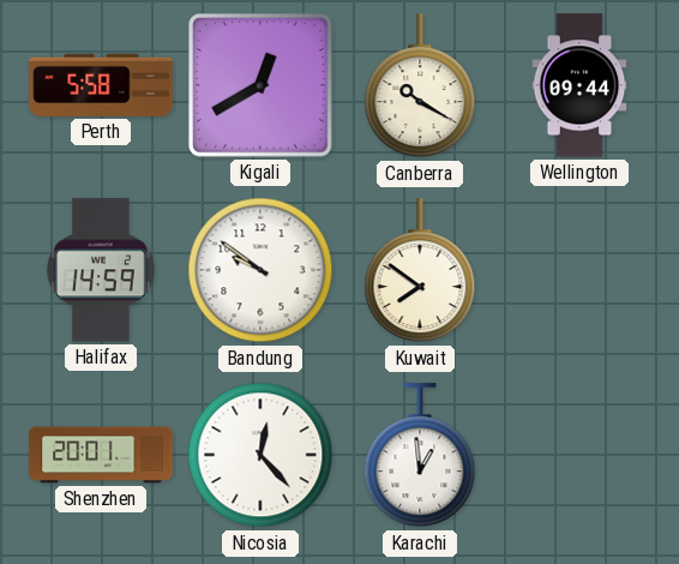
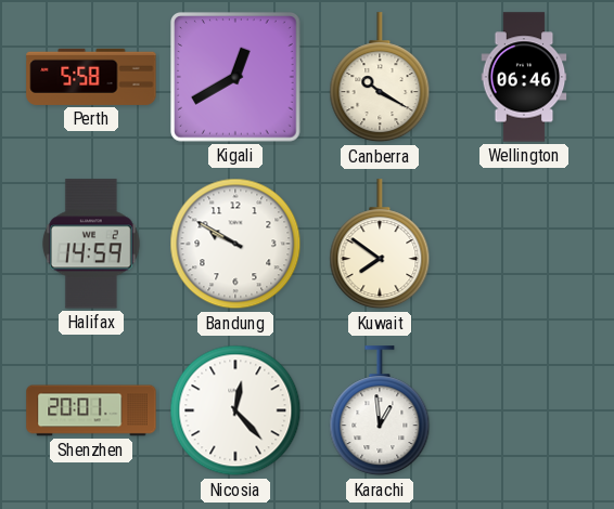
Wellington: 09:44 -> 06:46
Bandung: 9:51 -> 9:50
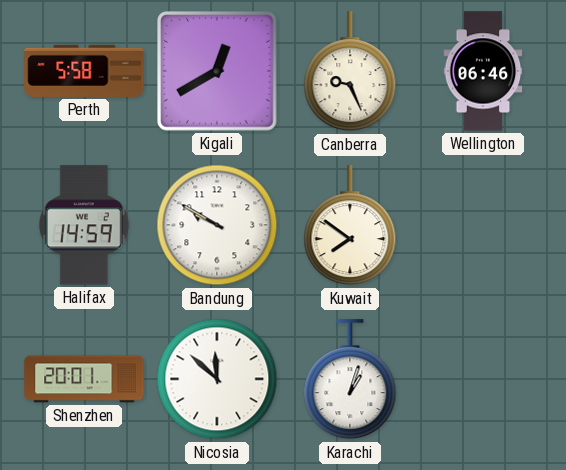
Canberra: 10:20 -> 9:26
Nicosia: 12:23 -> 11:52
Karachi: 12:59 -> 1:03
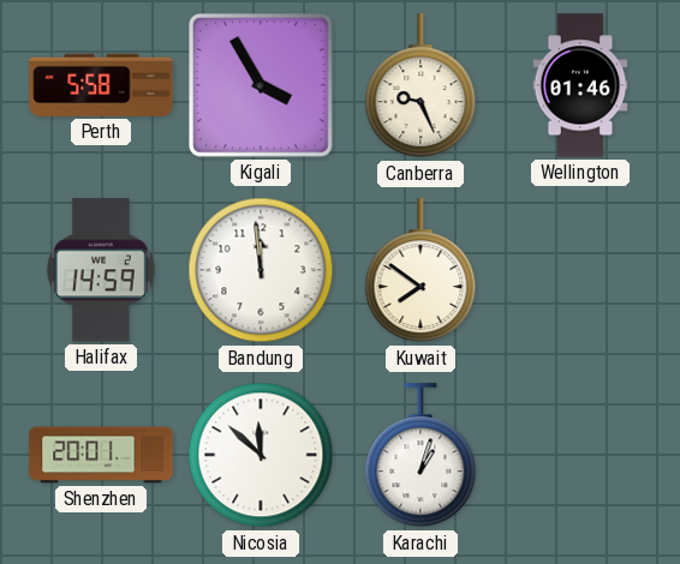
Kigali: 12:40 -> 3:55
Wellington: 06:46 -> 01:46
Bandung: 9:50 -> 11:59
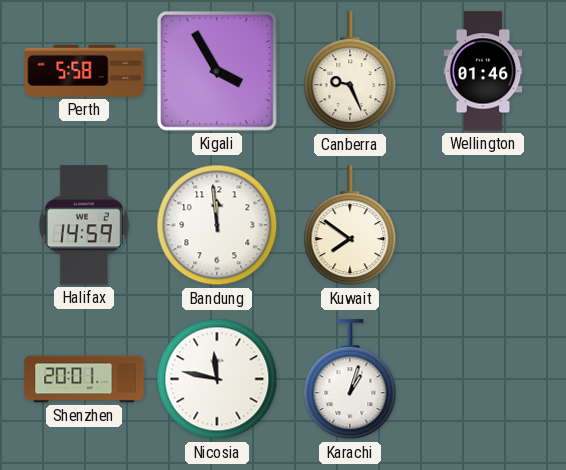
Nicosia: 11:52 -> 11:47
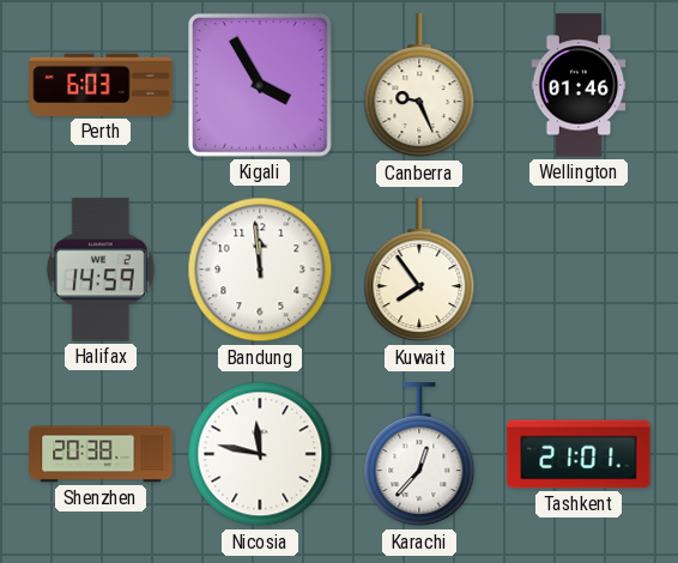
Perth: 5:58 -> 6:03
Kuwait: 7:51 -> 7:54
Shenzhen: 20:01 -> 20:38
Karachi: 1:03 -> 12:37
Tashkent: none -> 21:01
